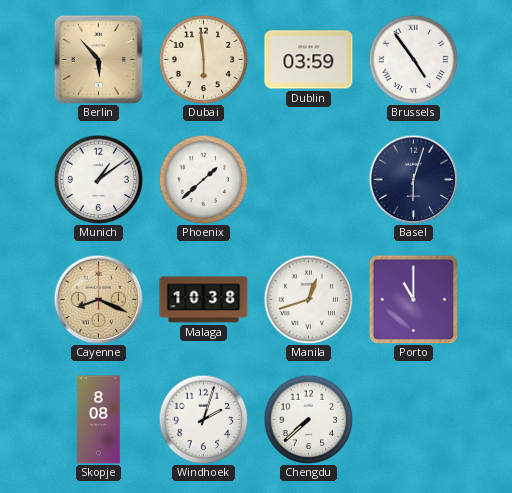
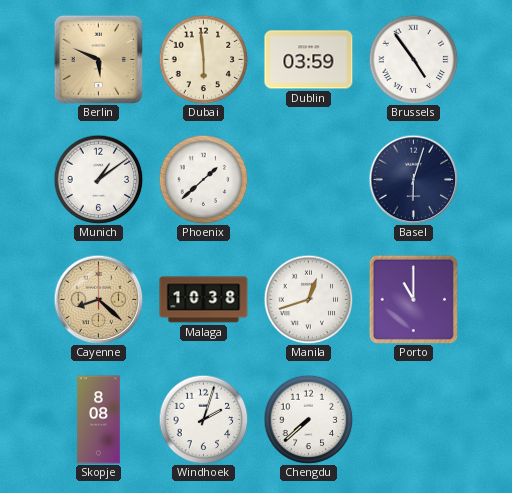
Berlin: 5:53 -> 5:49
Cayenne: 8:19 -> 8:22
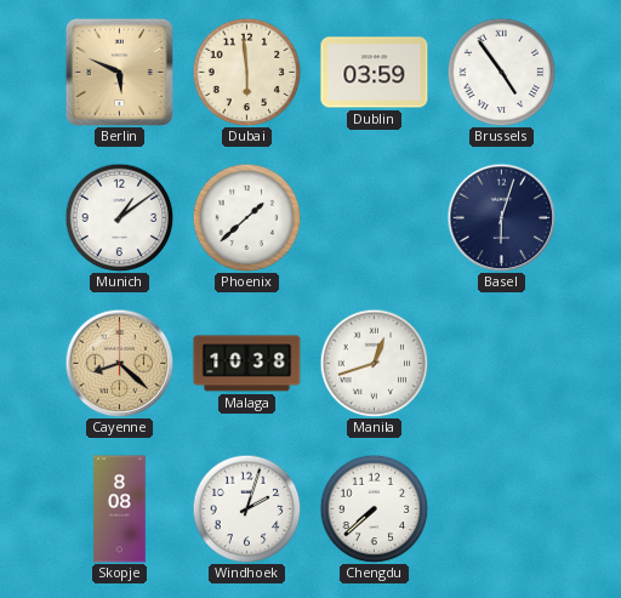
Porto: 11:00 -> none
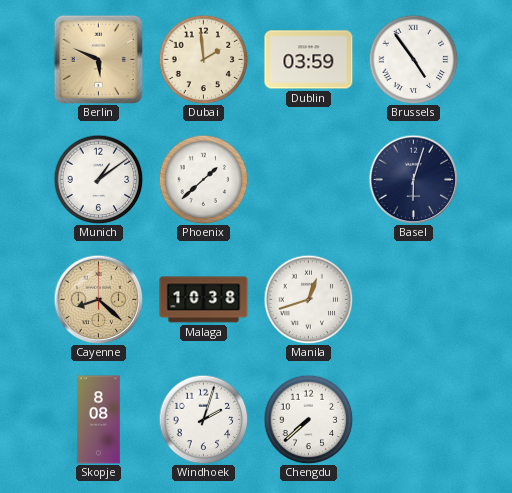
Dubai: 5:59 -> 1:59
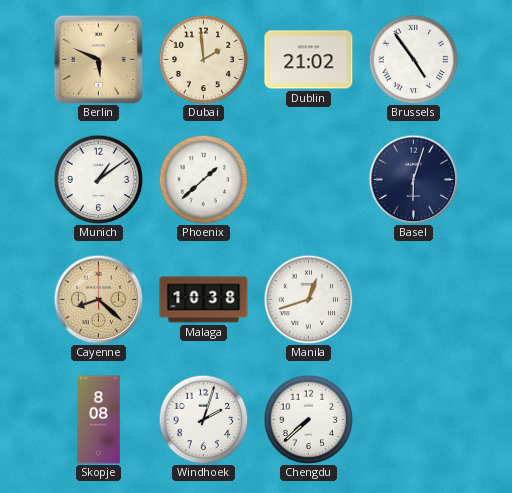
Dublin: 03:59 -> 21:02
